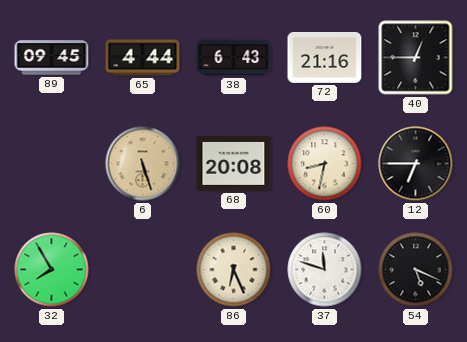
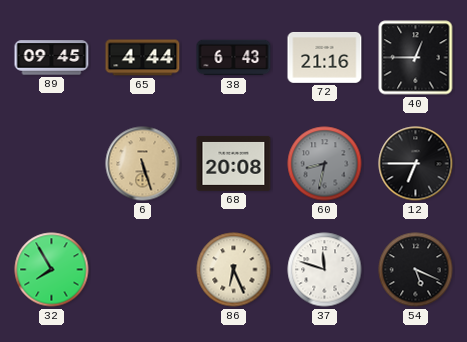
60 dial: cream -> grey
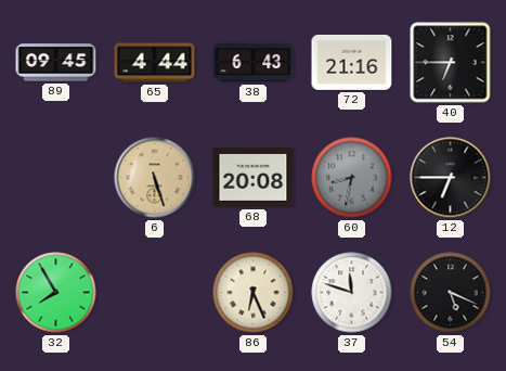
40: 12:45 -> 6:45
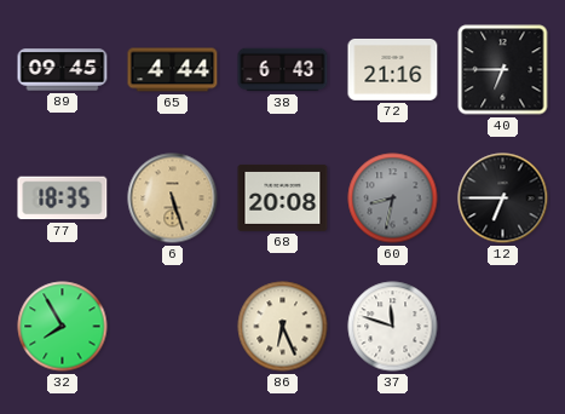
77: none -> 18:35
54: 5:19 -> none
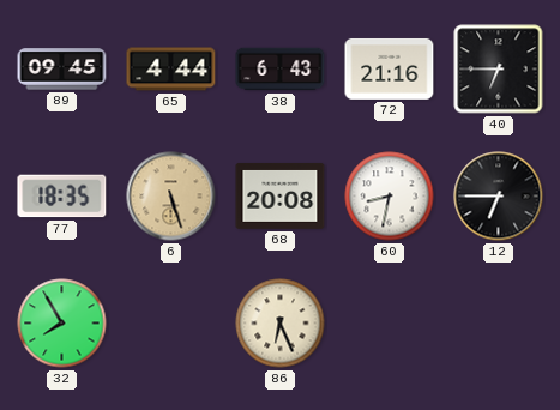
60 dial: grey -> white
37: 11:48 -> none
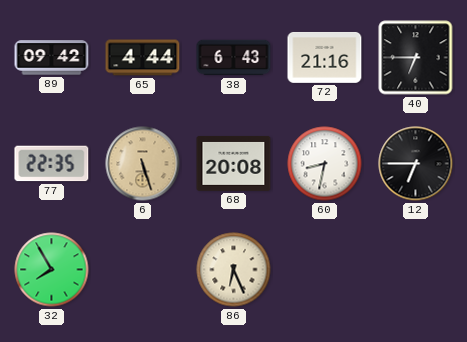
89: 09:45 -> 09:42
77: 18:35 -> 22:35
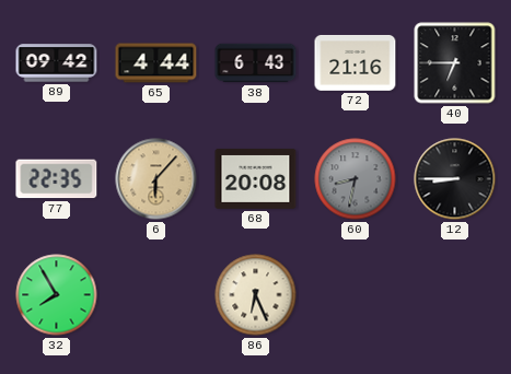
6: 5:27 -> 6:07
60 dial: white -> grey
12: 6:45 -> 8:45
